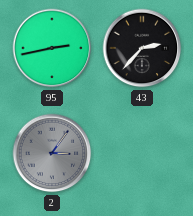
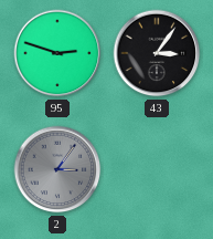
95: 2:43 -> 2:48
43: 2:37 -> 3:06
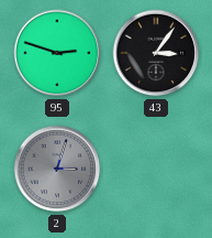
2: 3:06 -> 3:03
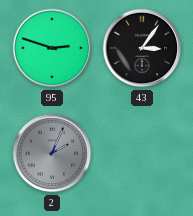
2: 3:03 -> 2:04
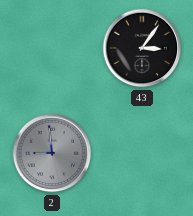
95: 2:48 -> none
2: 2:04 -> 8:59
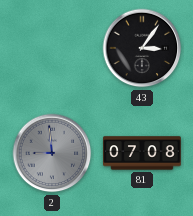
81: none -> 07:08
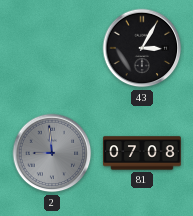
43: 3:06 -> 3:05
